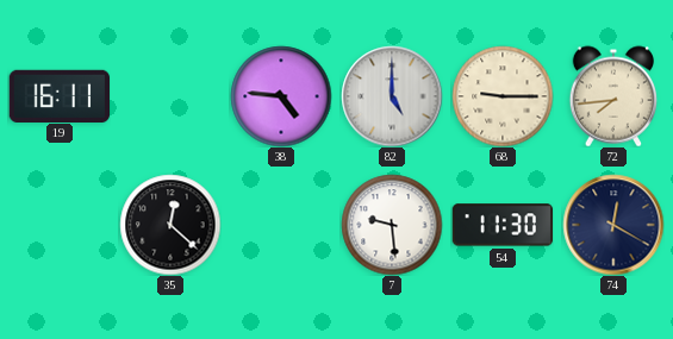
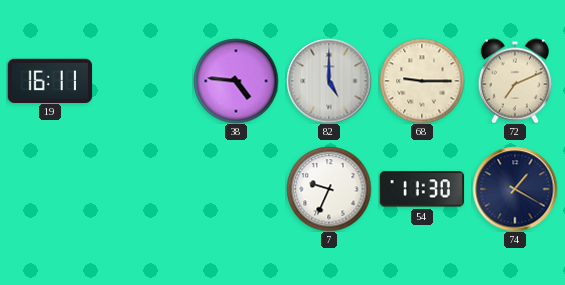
72: 7:44 -> 7:11
35: 12:22 -> none
7: 9:29 -> 9:34
74: 12:20 -> 1:20
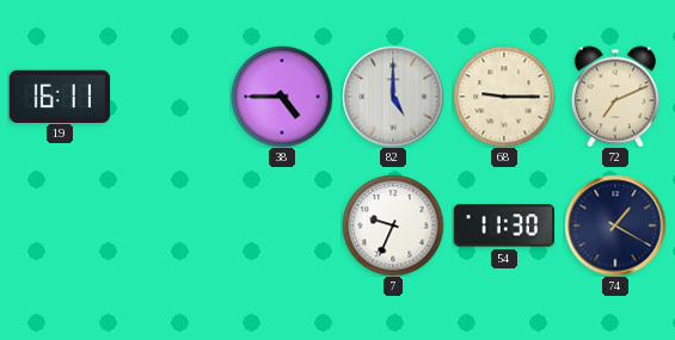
38: 4:46 -> 4:45
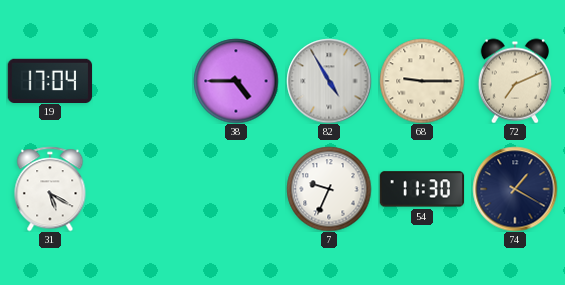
19: 16:11 -> 17:04
82: 5:00 -> 4:55
31: none -> 5:20
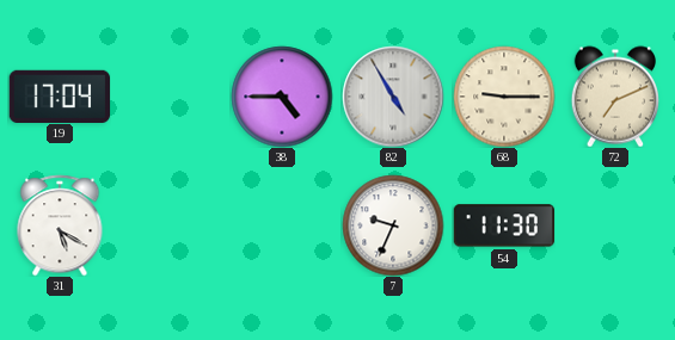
74: 1:20 -> none
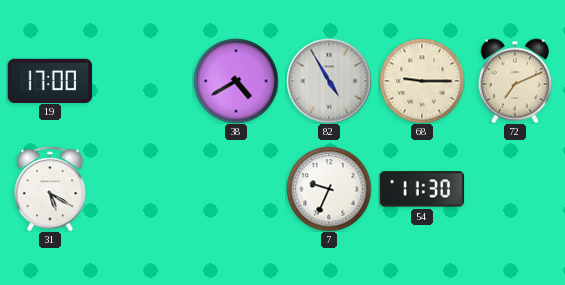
19: 17:04 -> 17:00
38: 4:45 -> 4:40
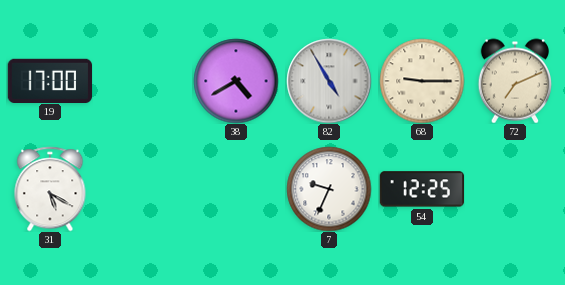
54: 11:30 -> 12:25
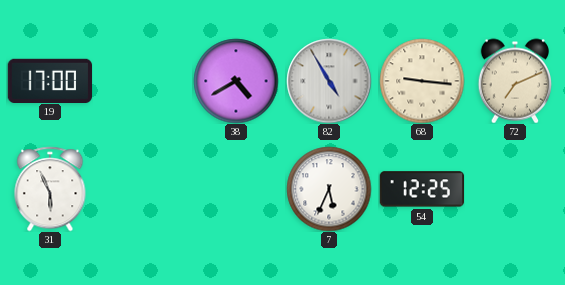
68: 9:15 -> 9:16
31: 5:20 -> 5:56
7: 9:34 -> 5:34
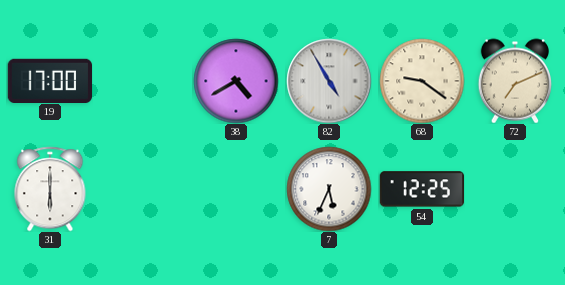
68: 9:16 -> 9:21
31: 5:56 -> 6:00
